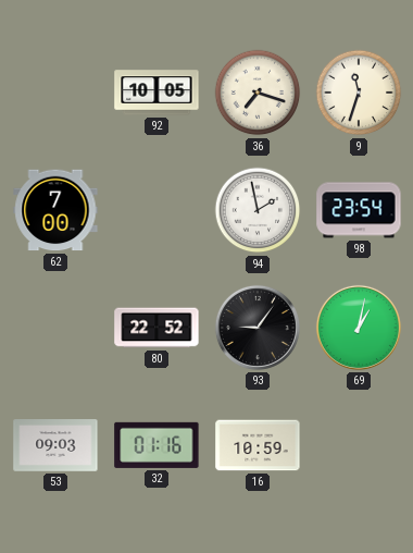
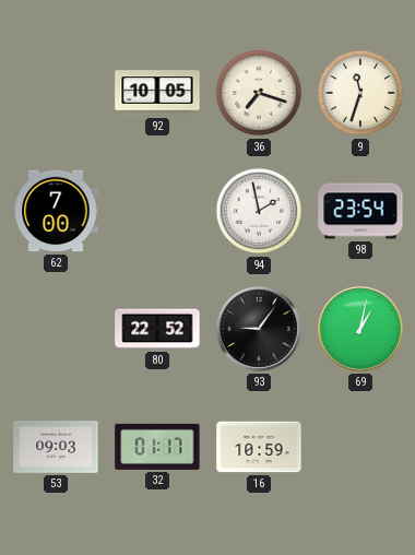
32: 01:16 -> 01:17
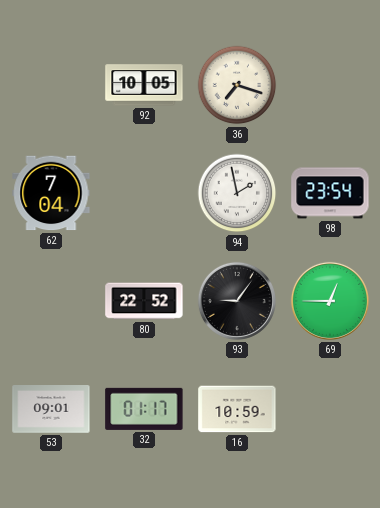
9: 11:33 -> none
62: 7:00 -> 7:04
69: 1:02 -> 12:45
53: 09:03 -> 09:01
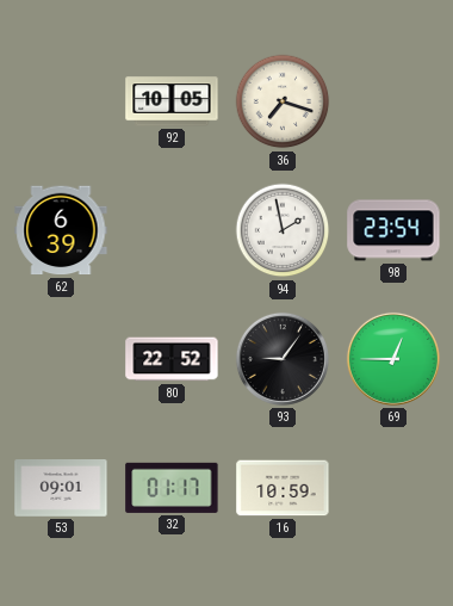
62: 7:04 -> 6:39
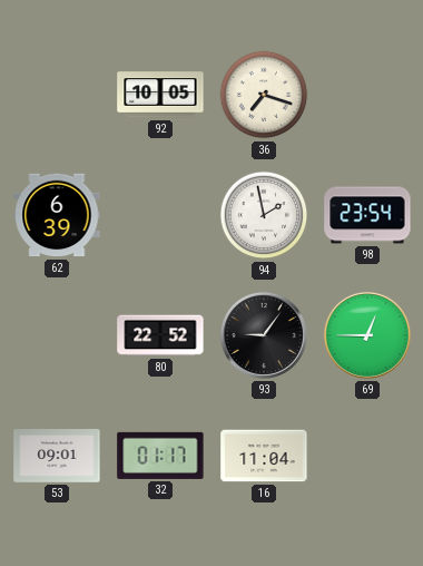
16: 10:59 -> 11:04
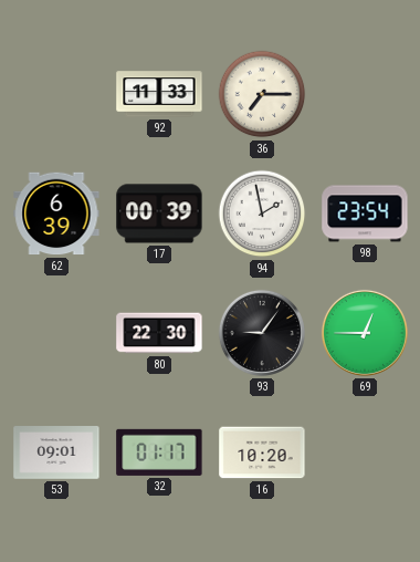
92: 10:05 -> 11:33
36: 7:18 -> 7:15
17: none -> 00:39
80: 22:52 -> 22:30
16: 11:04 -> 10:20
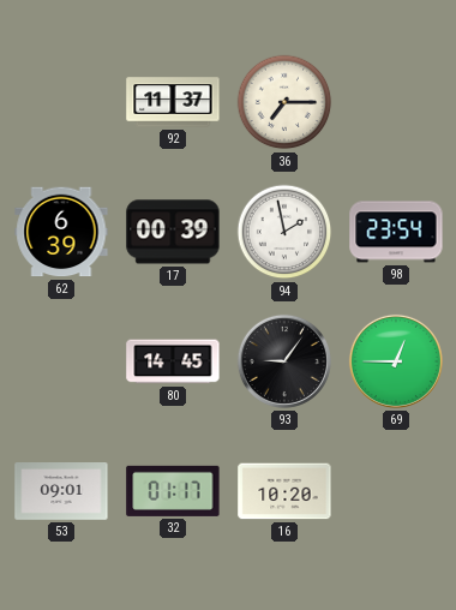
92: 11:33 -> 11:37
80: 22:30 -> 14:45
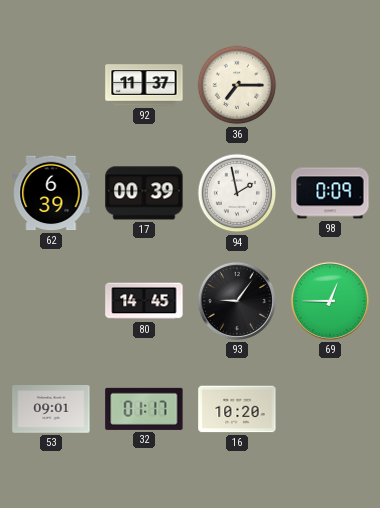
98: 23:54 -> 0:09
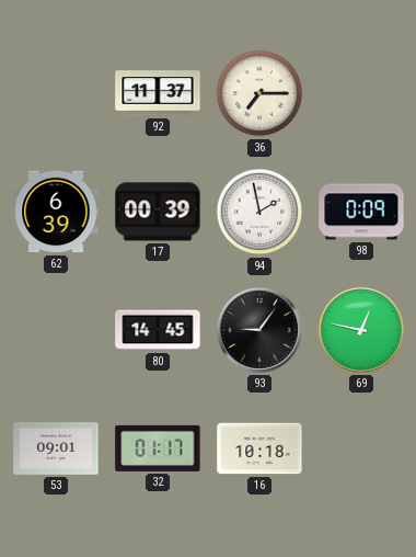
69: 12:45 -> 12:47
16: 10:20 -> 10:18
